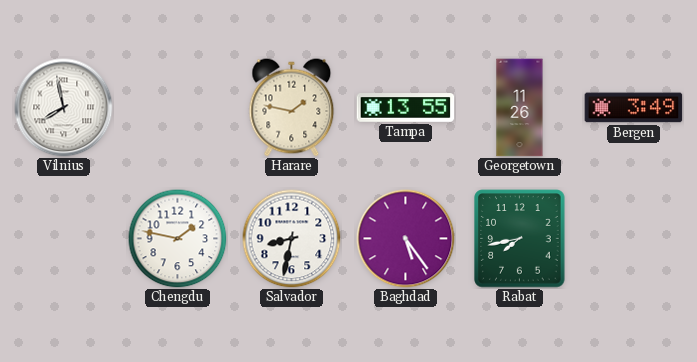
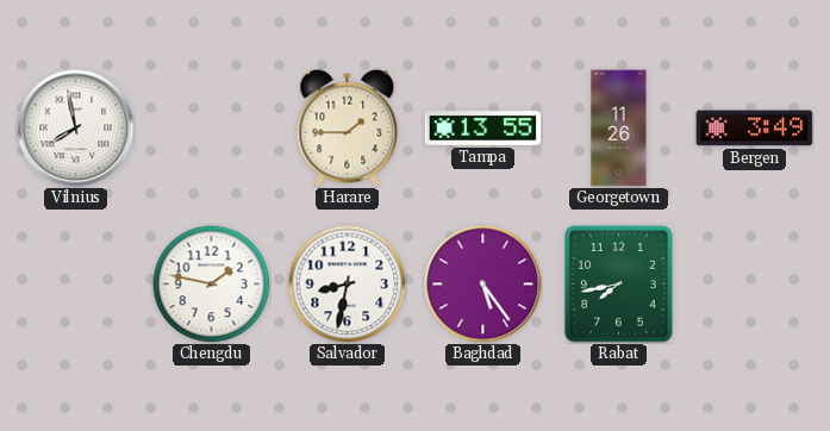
Harare: 1:47 -> 1:45
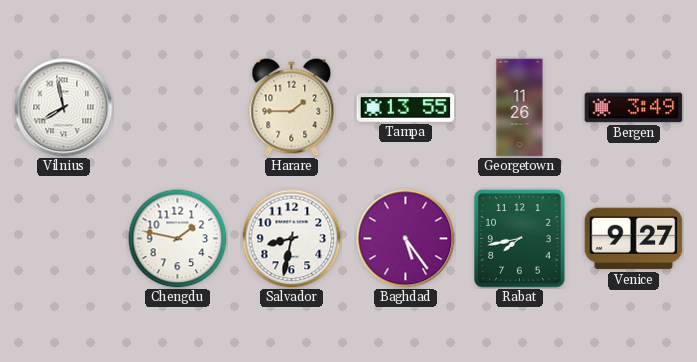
Venice: none -> 9:27
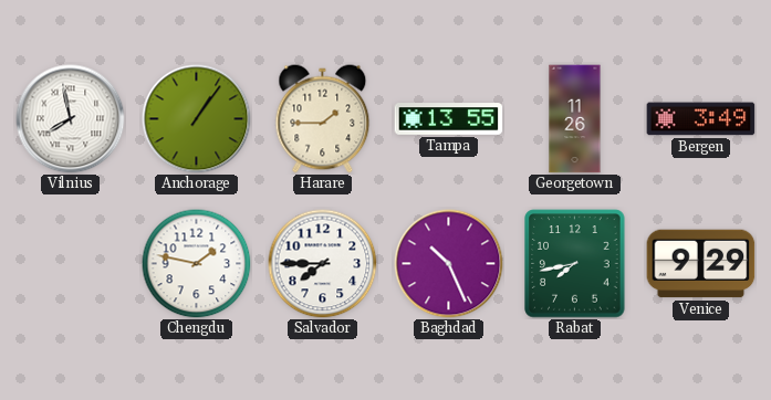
Anchorage: none -> 1:06
Salvador: 8:32 -> 7:45
Baghdad: 5:24 -> 10:26
Venice: 9:27 -> 9:29
